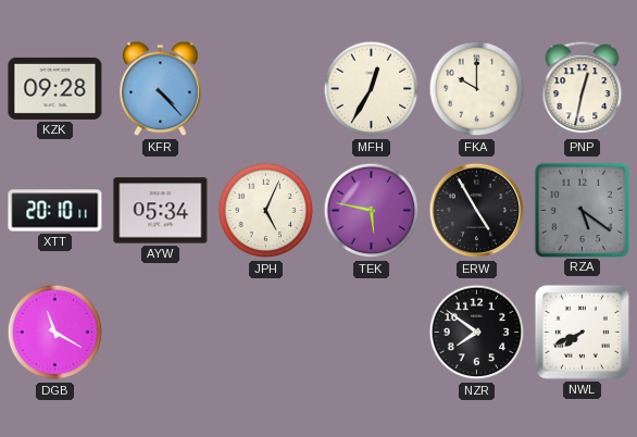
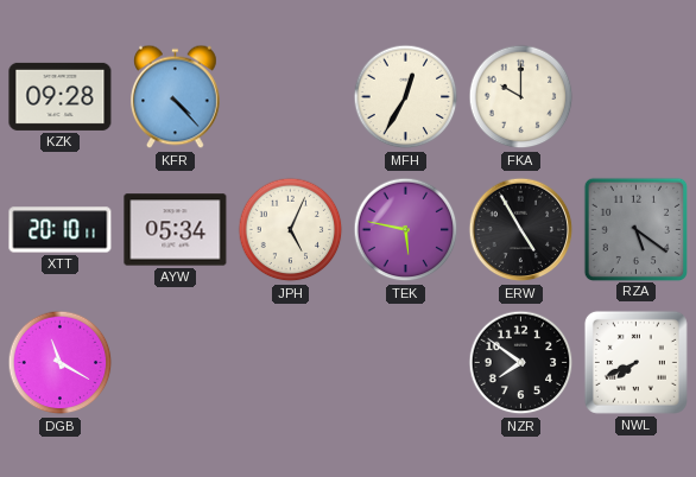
PNP: 12:32 -> none
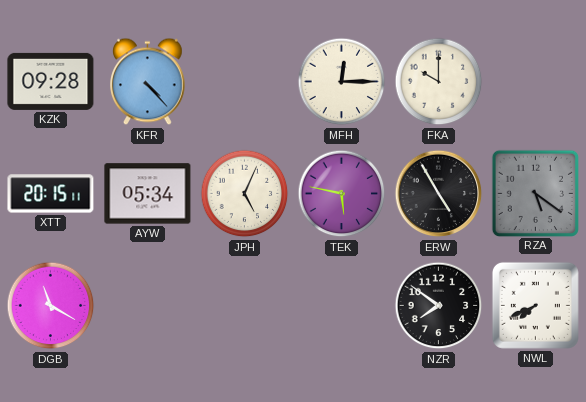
MFH: 12:35 -> 12:15
XTT: 20:10 -> 20:15
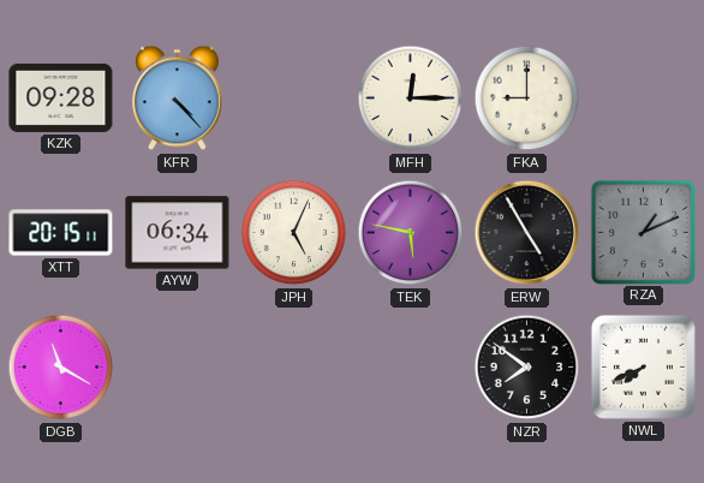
FKA: 10:00 -> 9:00
AYW: 05:34 -> 06:34
RZA: 5:21 -> 1:11
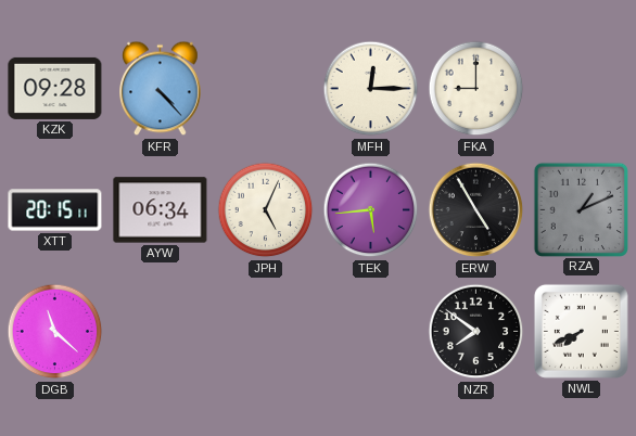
TEK: 5:47 -> 5:44
DGB: 11:20 -> 11:22
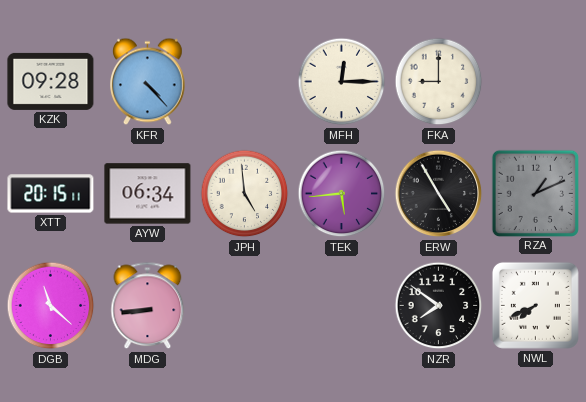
JPH: 5:04 -> 4:59
MDG: none -> 8:44
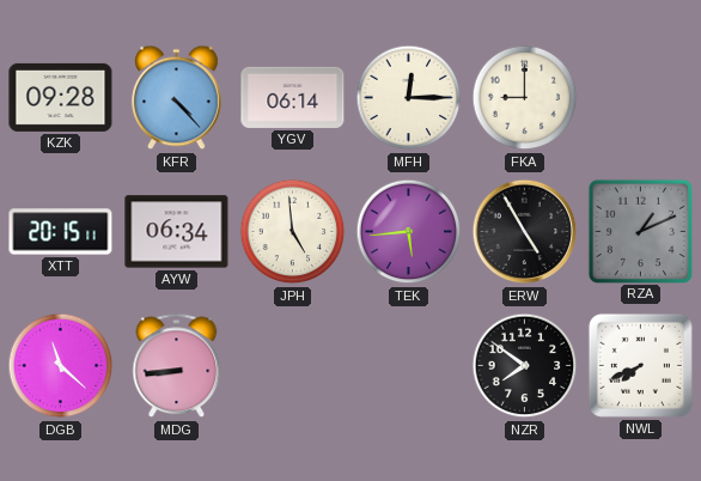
YGV: none -> 06:14
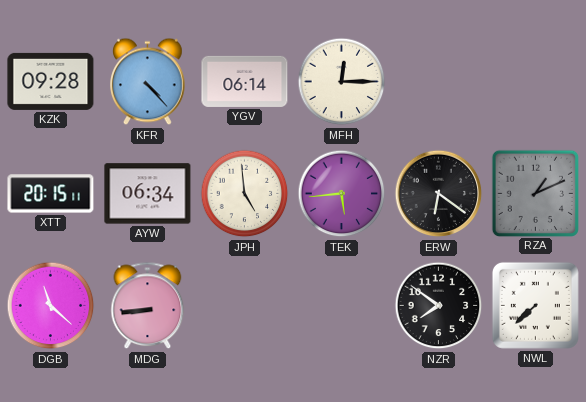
FKA: 9:00 -> none
ERW: 4:55 -> 6:21
NWL: 7:41 -> 7:38
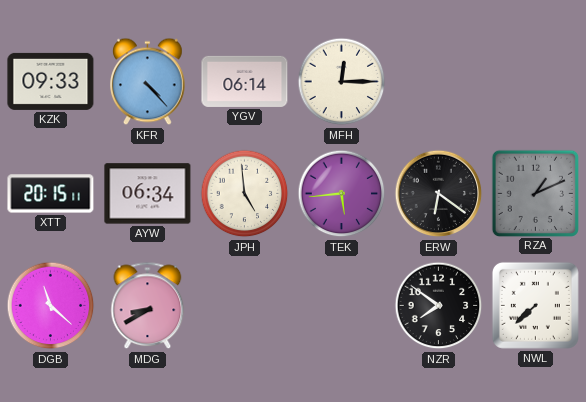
KZK: 09:28 -> 09:33
MDG: 8:44 -> 8:40
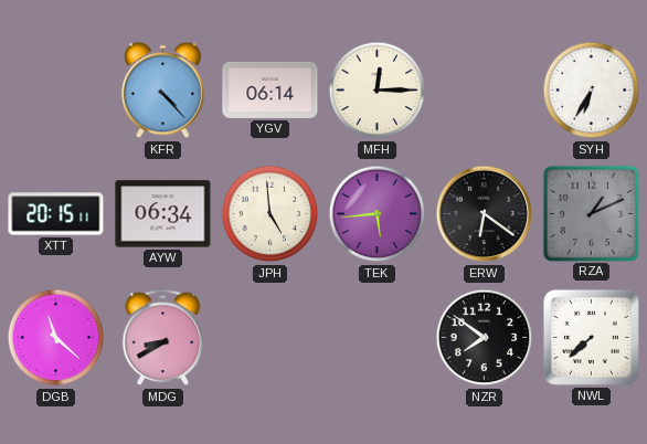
KZK: 09:33 -> none
SYH: none -> 6:35
